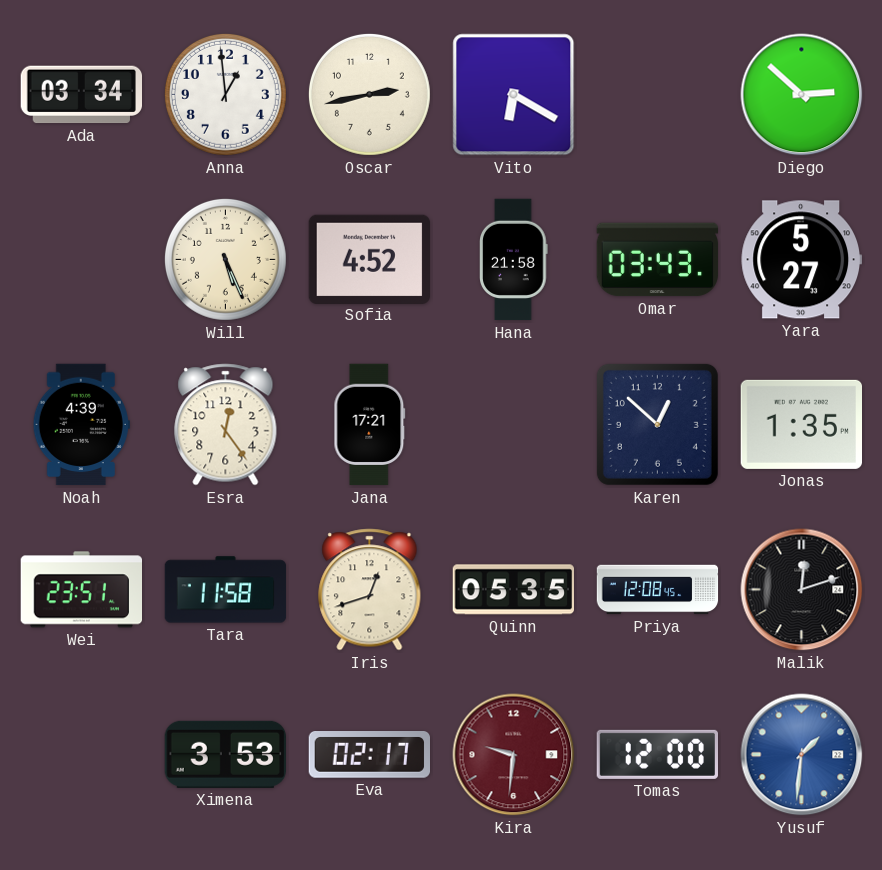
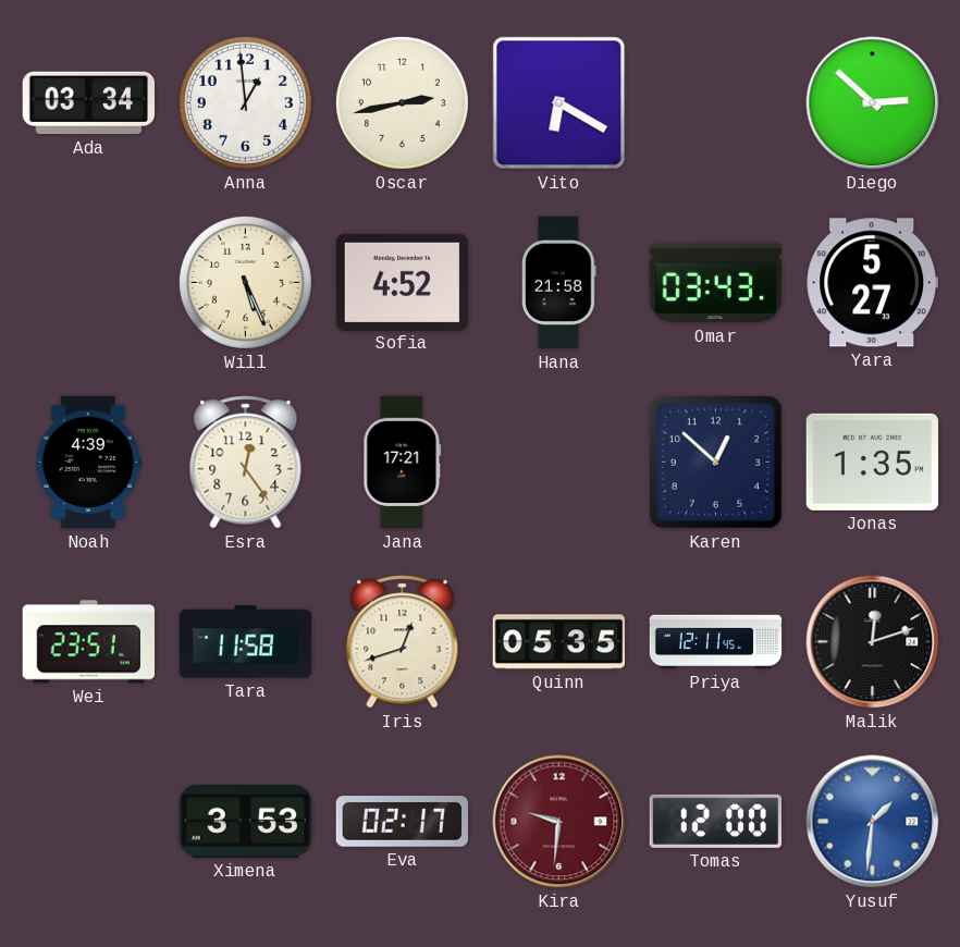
Priya: 12:08 -> 12:11
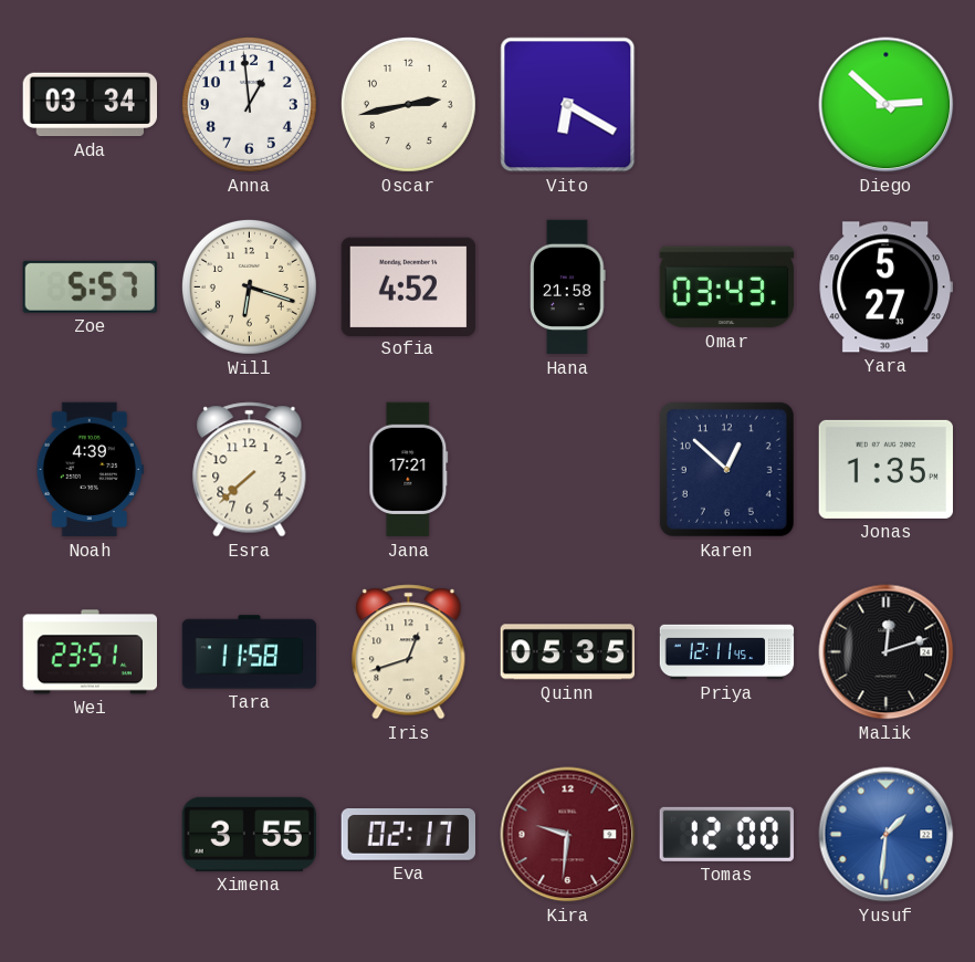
Zoe: none -> 5:57
Will: 5:26 -> 6:18
Esra: 12:24 -> 7:38
Ximena: 3:53 -> 3:55
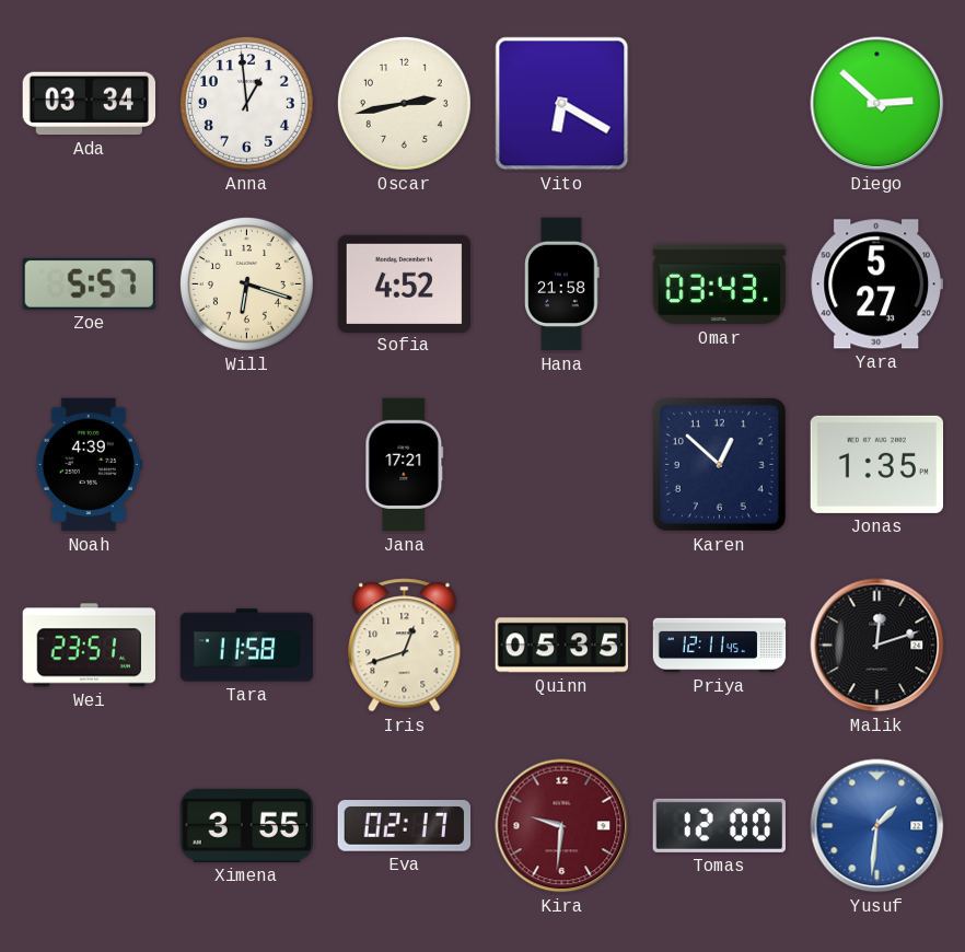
Esra: 7:38 -> none
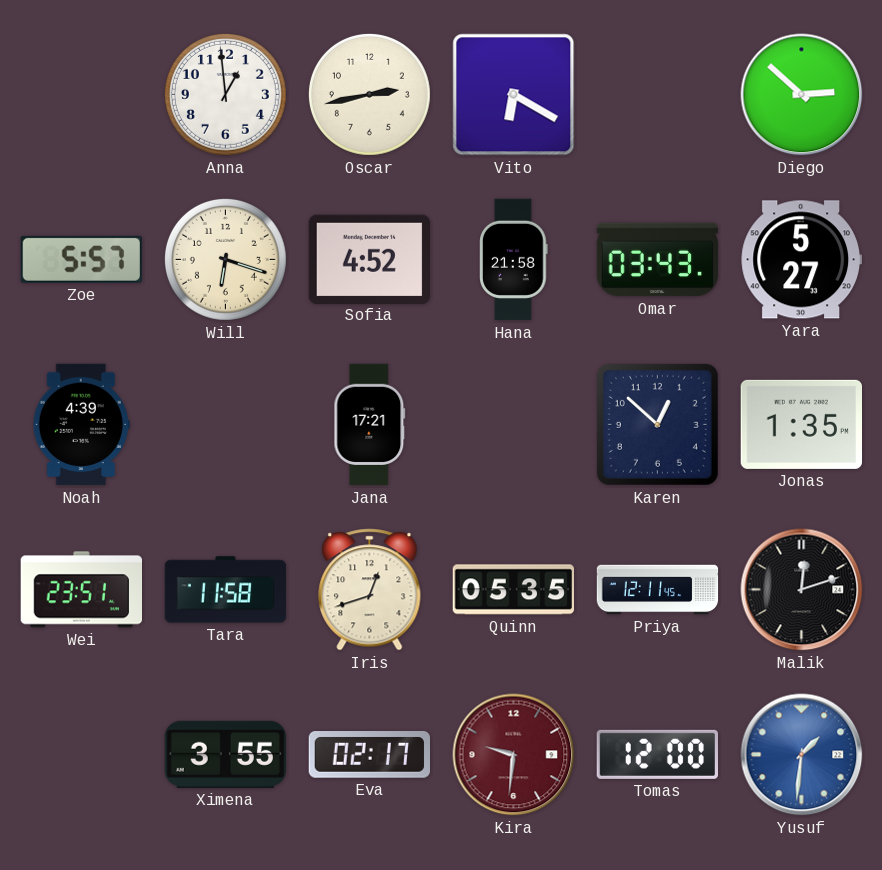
Ada: 03:34 -> none
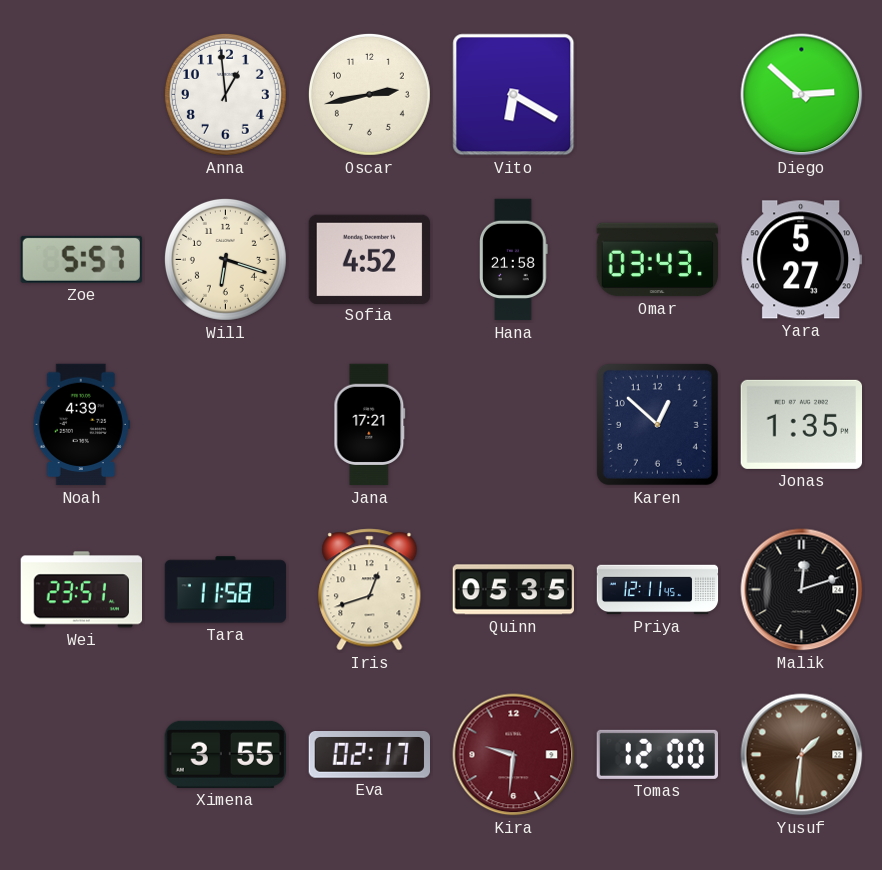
Yusuf dial: blue -> brown
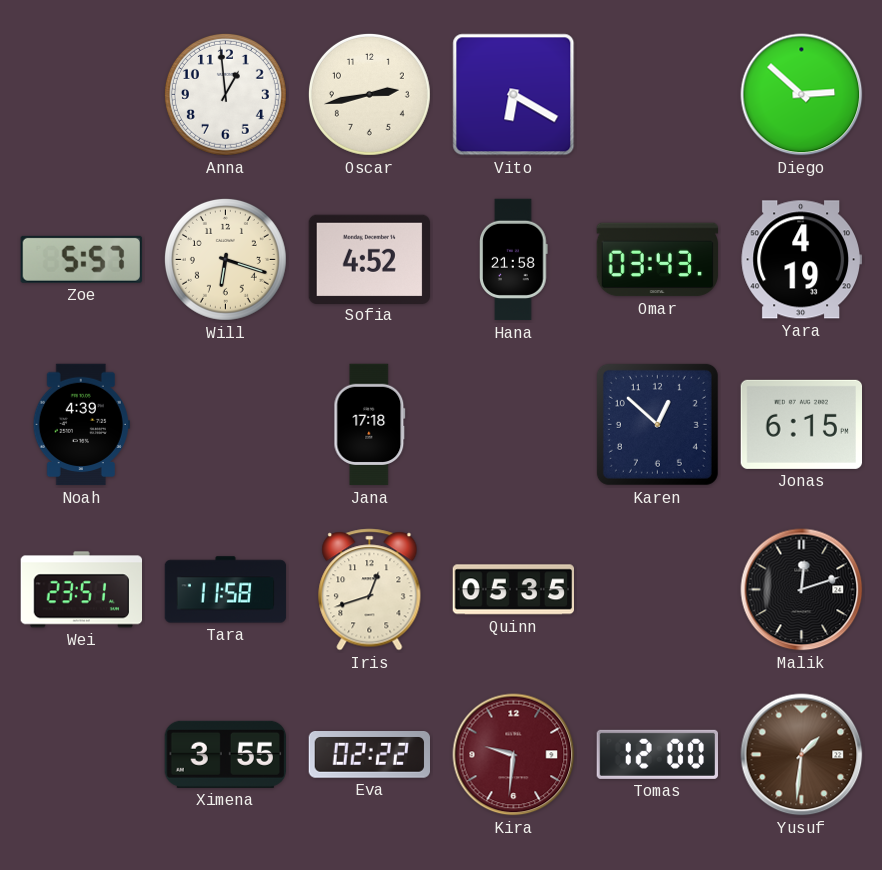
Yara: 5:27 -> 4:19
Jana: 17:21 -> 17:18
Jonas: 1:35 -> 6:15
Priya: 12:11 -> none
Eva: 02:17 -> 02:22
